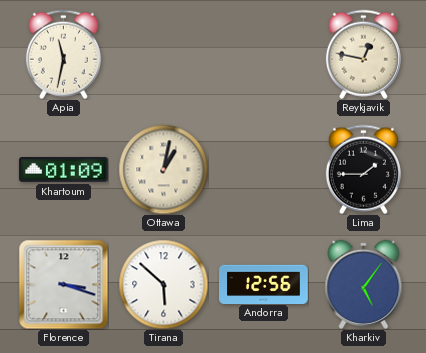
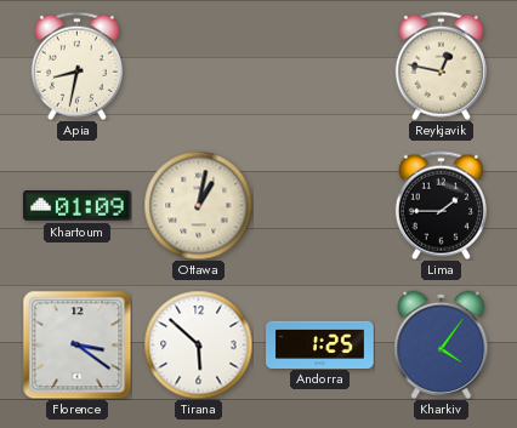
Apia: 11:32 -> 8:32
Florence: 3:18 -> 3:21
Andorra: 12:56 -> 1:25
Kharkiv: 5:06 -> 4:06
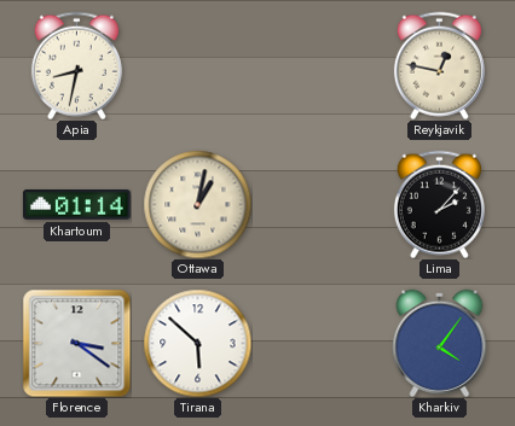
Khartoum: 01:09 -> 01:14
Lima: 1:45 -> 2:07
Andorra: 1:25 -> none
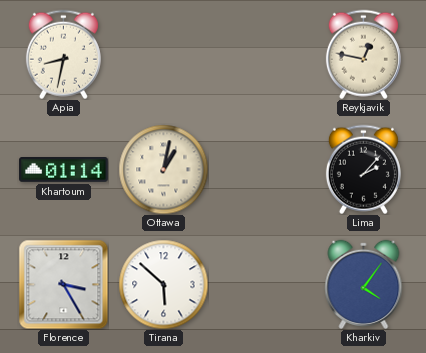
Florence: 3:21 -> 3:25
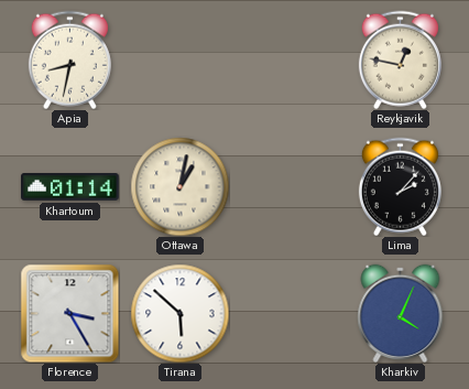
Kharkiv: 4:06 -> 4:04
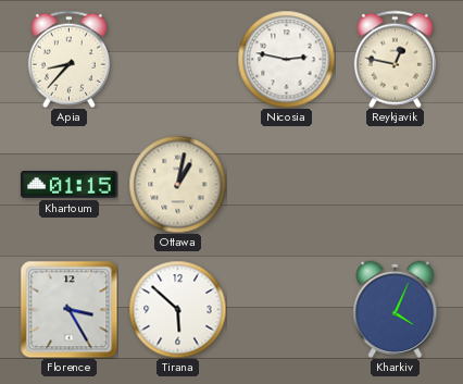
Apia: 8:32 -> 8:37
Nicosia: none -> 2:47
Khartoum: 01:14 -> 01:15
Lima: 2:07 -> none
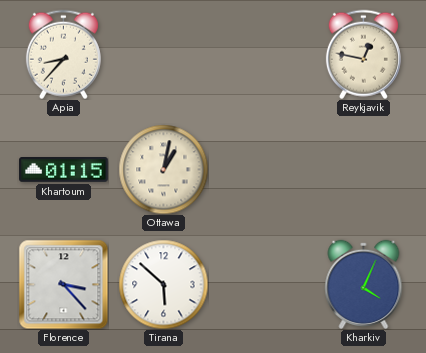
Nicosia: 2:47 -> none
Florence: 3:25 -> 3:23
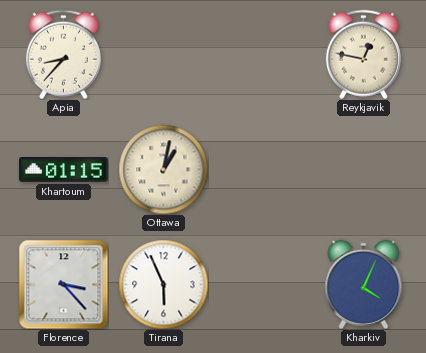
Tirana: 5:52 -> 5:56
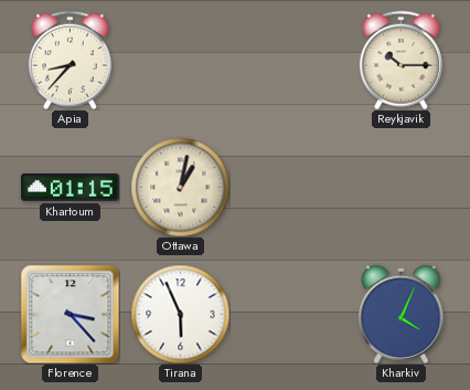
Reykjavik: 12:47 -> 10:15
